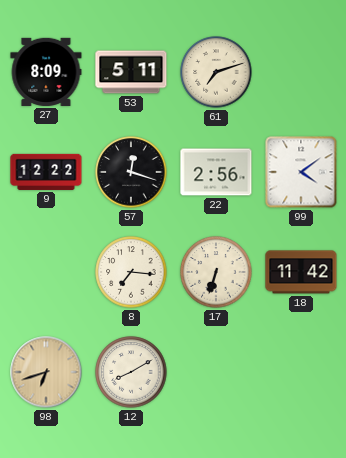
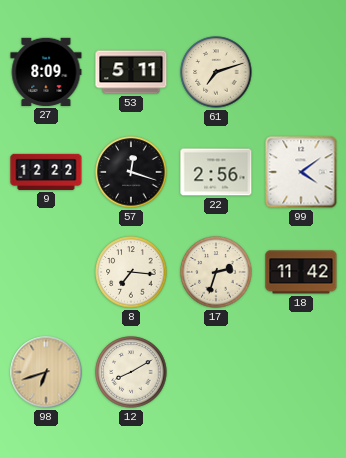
17: 6:33 -> 2:33
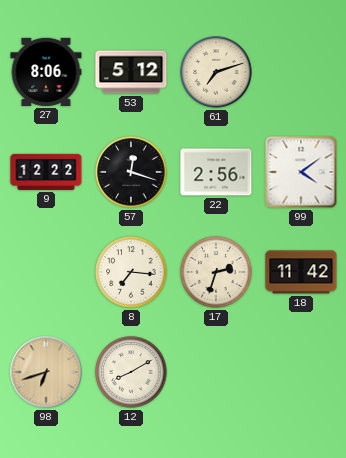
27: 8:09 -> 8:06
53: 5:11 -> 5:12
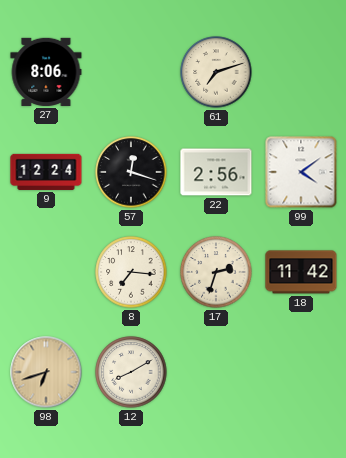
53: 5:12 -> none
9: 12:22 -> 12:24
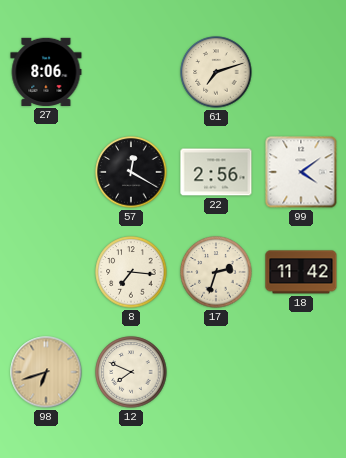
9: 12:24 -> none
57: 12:18 -> 12:20
12: 8:10 -> 7:49
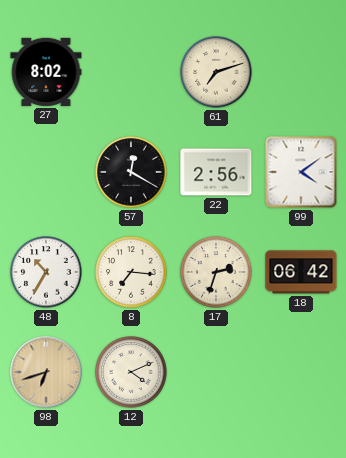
27: 8:06 -> 8:02
48: none -> 10:35
18: 11:42 -> 06:42
12: 7:49 -> 4:11
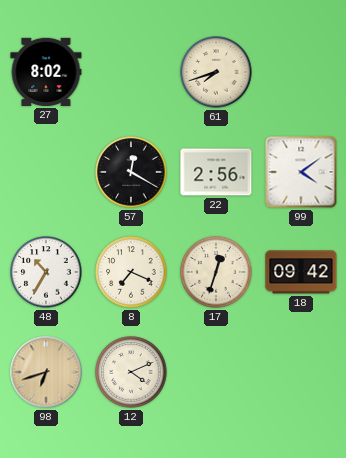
61: 7:12 -> 7:42
8: 7:16 -> 7:19
17: 2:33 -> 12:33
18: 06:42 -> 09:42
